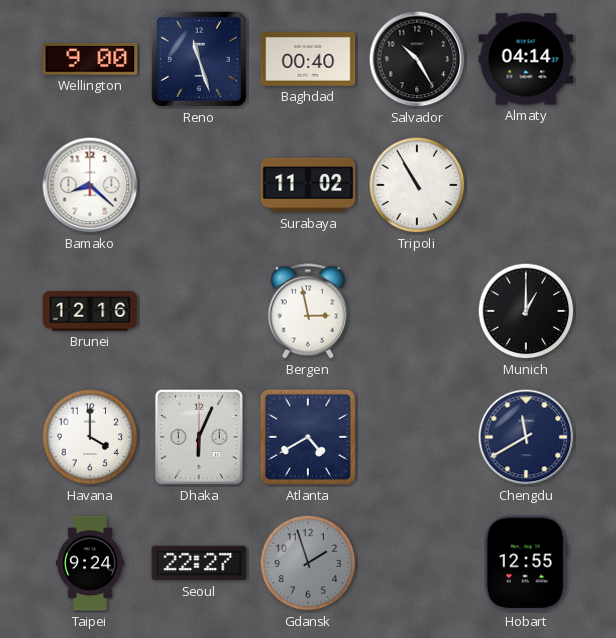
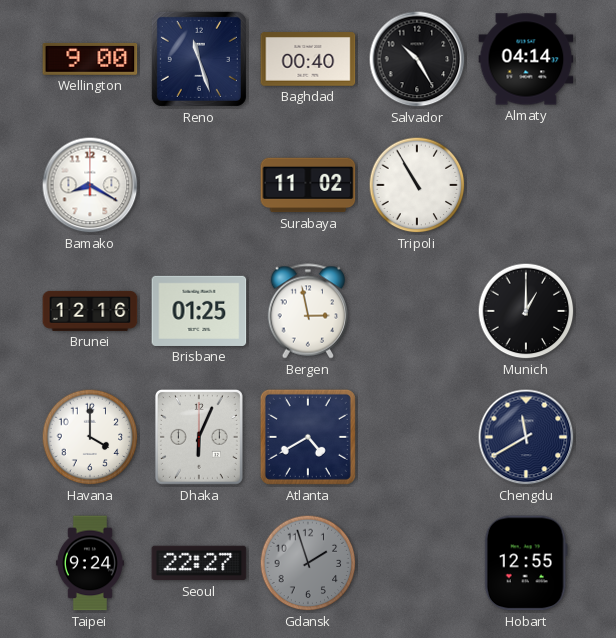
Bamako: 8:22 -> 8:20
Brisbane: none -> 01:25
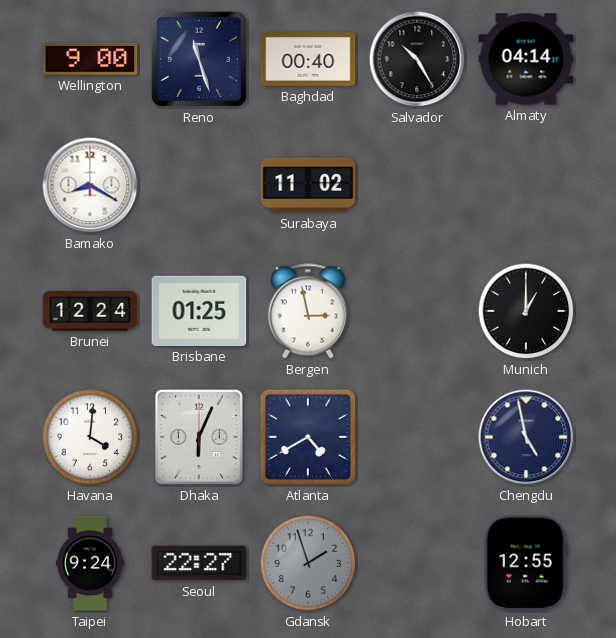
Tripoli: 10:55 -> none
Brunei: 12:16 -> 12:24
Havana: 4:00 -> 4:01
Chengdu: 11:40 -> 4:58
